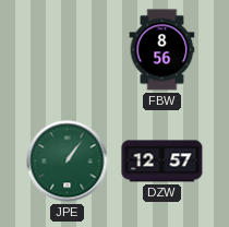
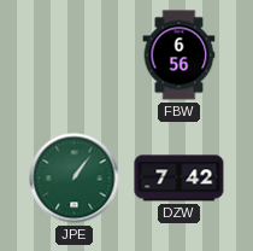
FBW: 8:56 -> 6:56
DZW: 12:57 -> 7:42
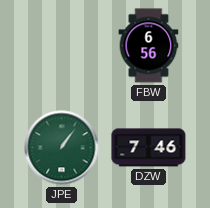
DZW: 7:42 -> 7:46
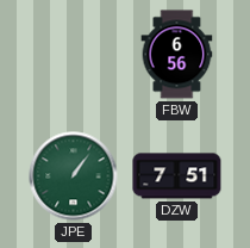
DZW: 7:46 -> 7:51
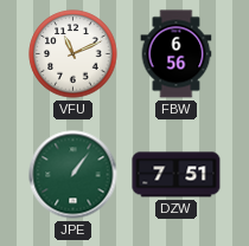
VFU: none -> 11:11
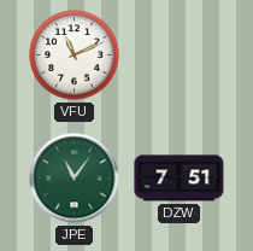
FBW: 6:56 -> none
JPE: 1:06 -> 11:06
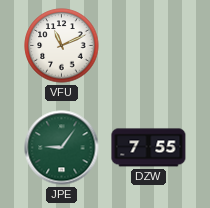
JPE: 11:06 -> 9:06
DZW: 7:51 -> 7:55
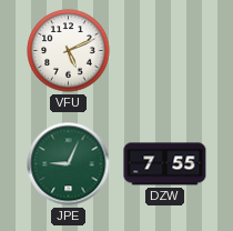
VFU: 11:11 -> 5:11
JPE: 9:06 -> 9:04
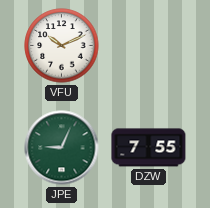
VFU: 5:11 -> 10:11
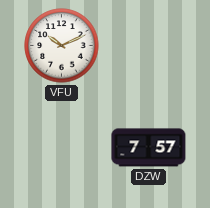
JPE: 9:04 -> none
DZW: 7:55 -> 7:57
